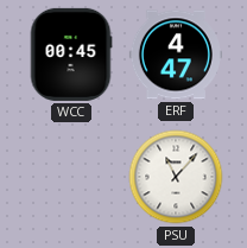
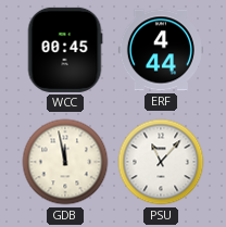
ERF: 4:47 -> 4:44
GDB: none -> 11:58
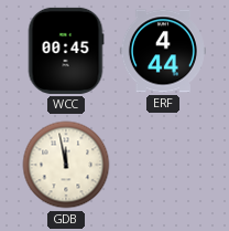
PSU: 11:07 -> none
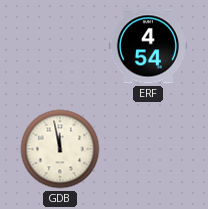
WCC: 00:45 -> none
ERF: 4:44 -> 4:54
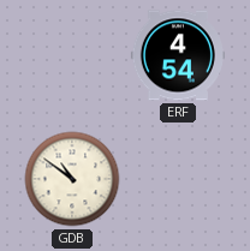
GDB: 11:58 -> 10:51
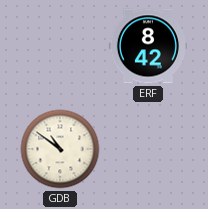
ERF: 4:54 -> 8:42
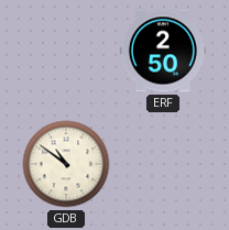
ERF: 8:42 -> 2:50
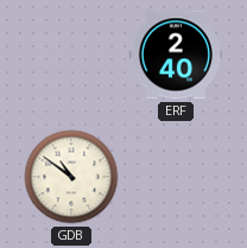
ERF: 2:50 -> 2:40
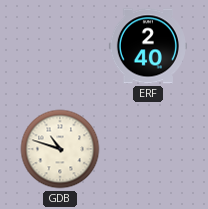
GDB: 10:51 -> 10:48
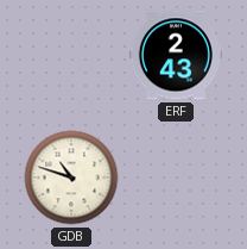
ERF: 2:40 -> 2:43
